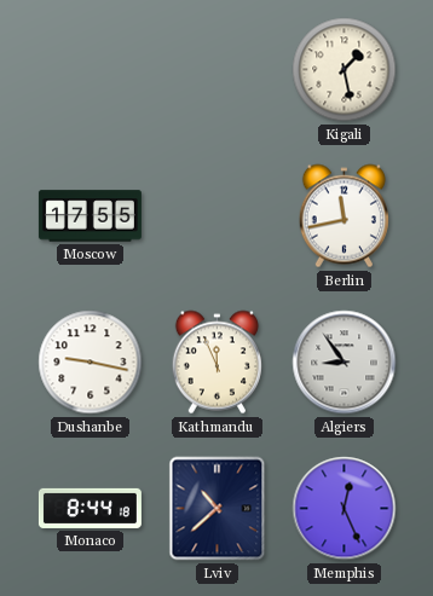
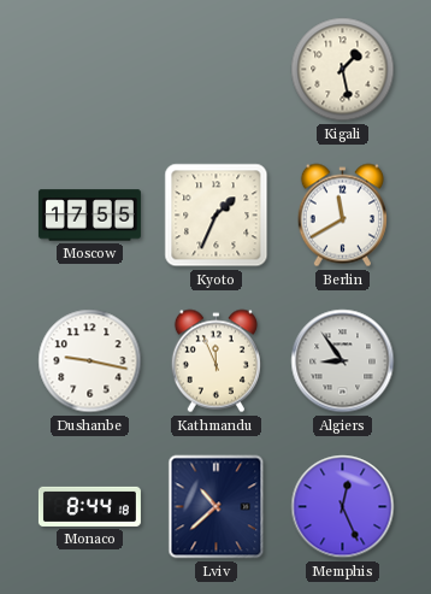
Kyoto: none -> 1:34
Berlin: 11:43 -> 11:40
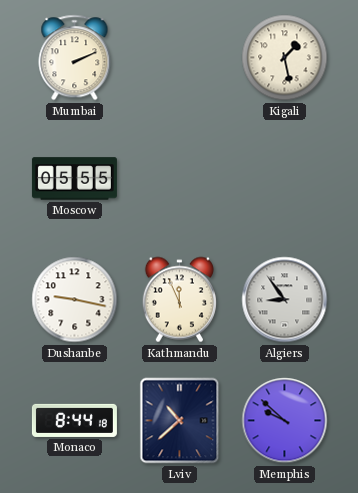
Mumbai: none -> 2:11
Moscow: 17:55 -> 05:55
Kyoto: 1:34 -> none
Berlin: 11:40 -> none
Memphis: 12:26 -> 9:52
